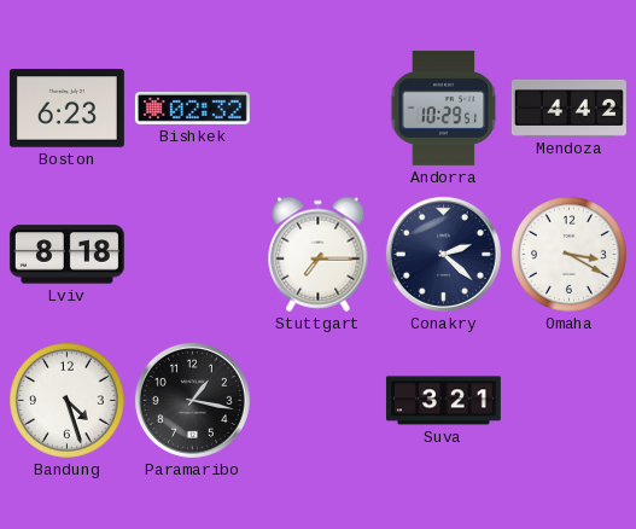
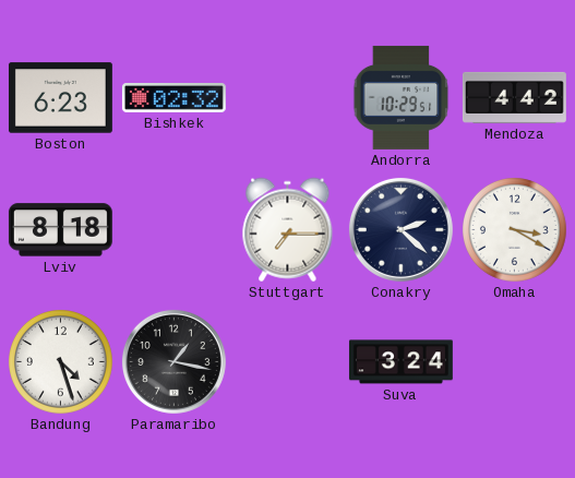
Suva: 3:21 -> 3:24
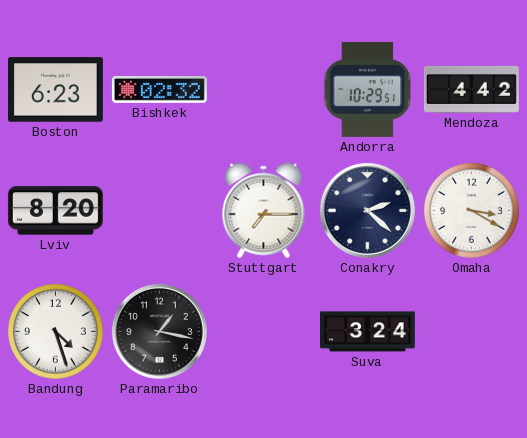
Lviv: 8:18 -> 8:20
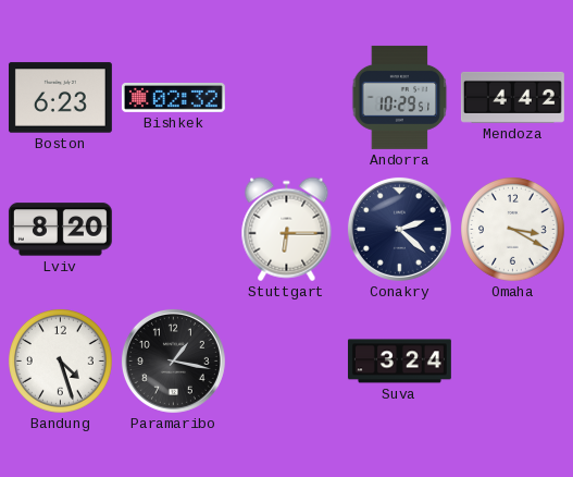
Stuttgart: 7:15 -> 6:15
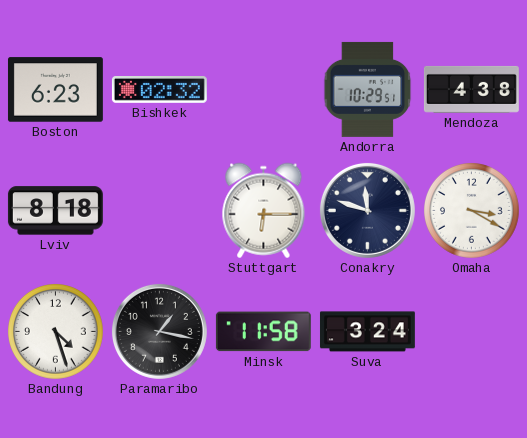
Mendoza: 4:42 -> 4:38
Lviv: 8:20 -> 8:18
Conakry: 2:22 -> 11:48
Minsk: none -> 11:58
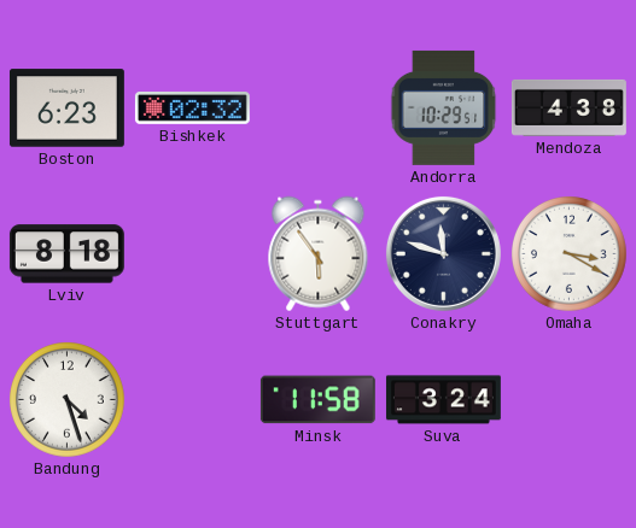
Stuttgart: 6:15 -> 5:54
Paramaribo: 1:17 -> none
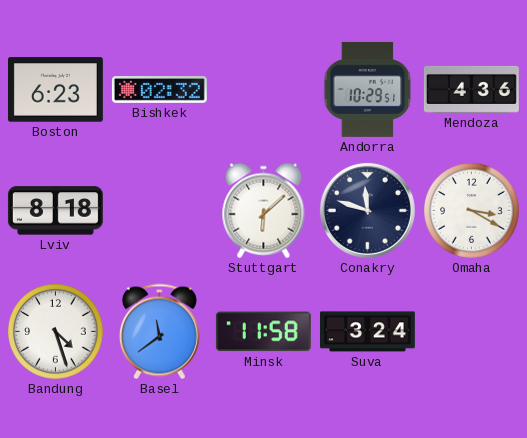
Mendoza: 4:38 -> 4:36
Stuttgart: 5:54 -> 6:08
Basel: none -> 11:39
